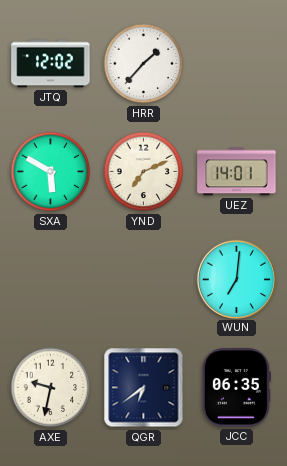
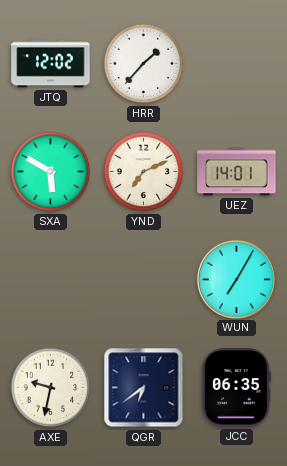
WUN: 7:01 -> 7:05
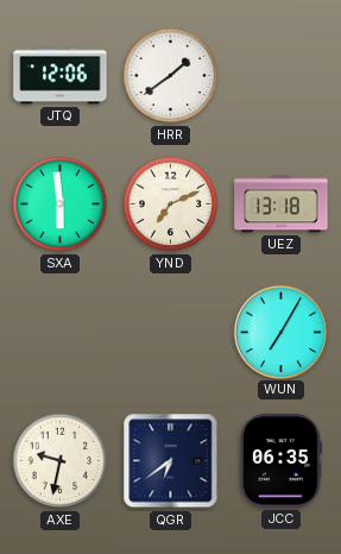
JTQ: 12:02 -> 12:06
HRR: 1:37 -> 1:39
SXA: 5:50 -> 5:59
UEZ: 14:01 -> 13:18
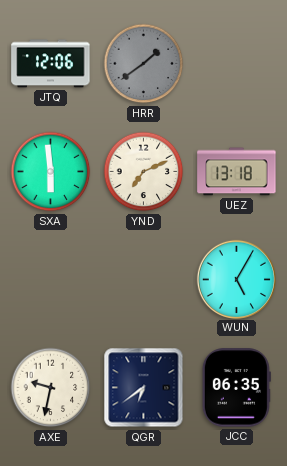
HRR dial: white -> grey
WUN: 7:05 -> 5:05
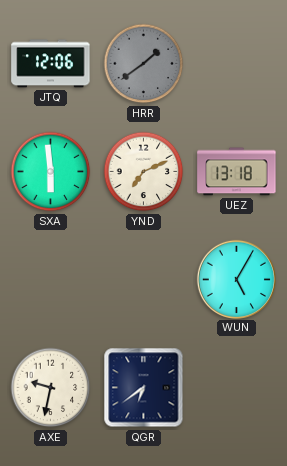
JCC: 06:35 -> none
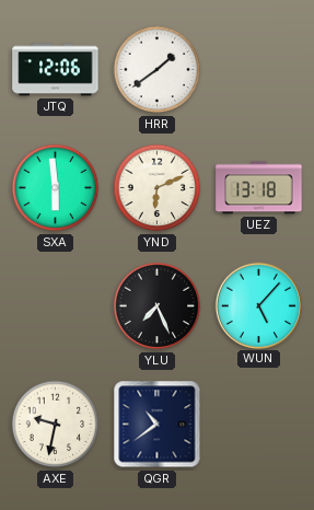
HRR dial: grey -> white
YND: 7:11 -> 6:11
YLU: none -> 7:26
WUN: 5:05 -> 5:07
QGR: 6:39 -> 10:39
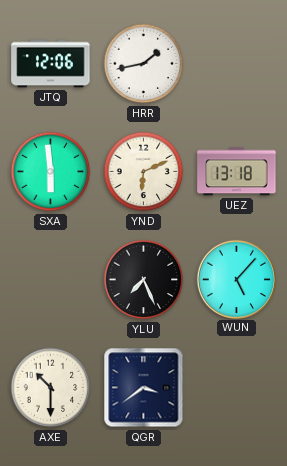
HRR: 1:39 -> 1:43
AXE: 9:32 -> 10:30
QGR: 10:39 -> 3:39
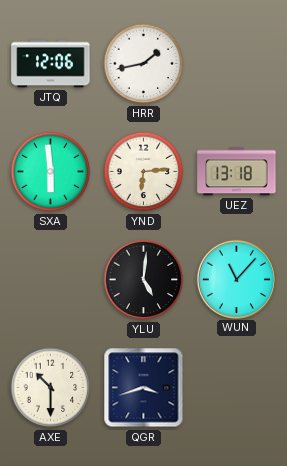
YND: 6:11 -> 6:14
YLU: 7:26 -> 5:01
WUN: 5:07 -> 11:07
QGR: 3:39 -> 3:42
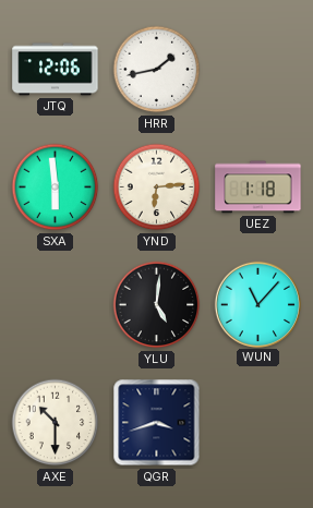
UEZ: 13:18 -> 1:18
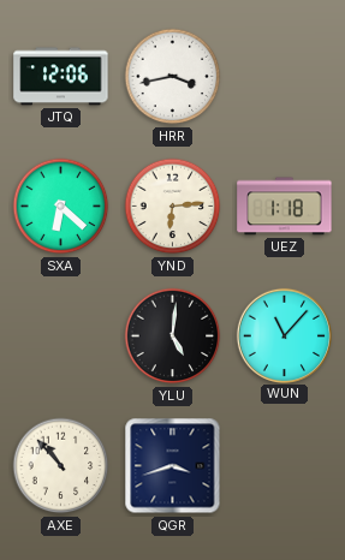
HRR: 1:43 -> 3:43
SXA: 5:59 -> 6:22
AXE: 10:30 -> 10:53
